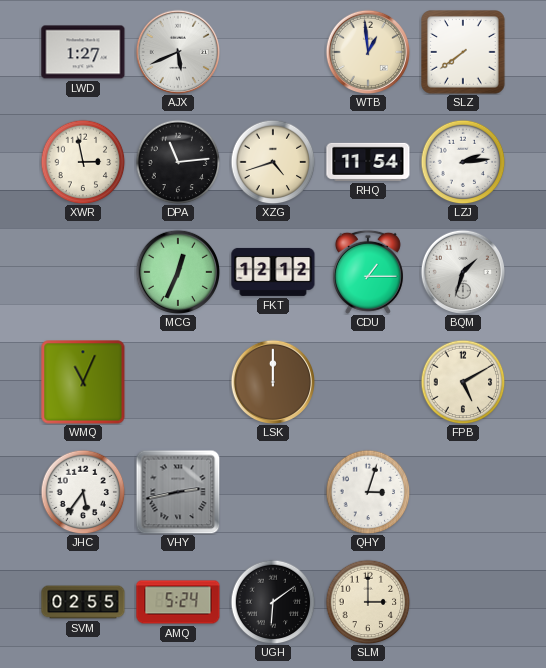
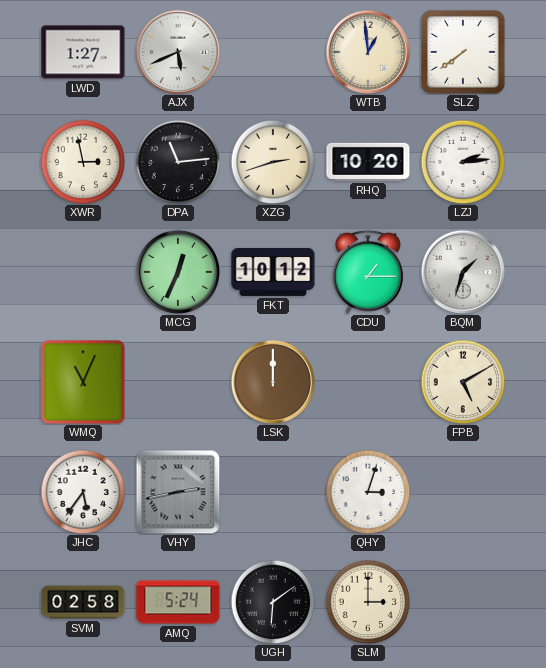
XZG: 4:42 -> 2:42
RHQ: 11:54 -> 10:20
FKT: 12:12 -> 10:12
SVM: 02:55 -> 02:58
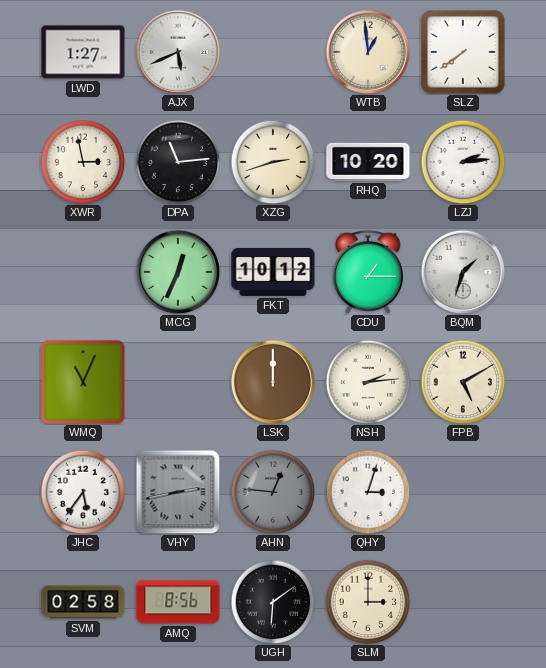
NSH: none -> 2:14
AHN: none -> 12:46
AMQ: 5:24 -> 8:56
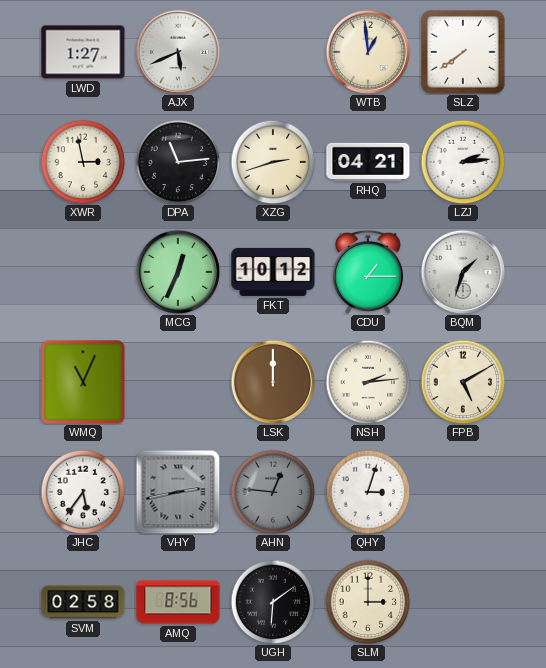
RHQ: 10:20 -> 04:21
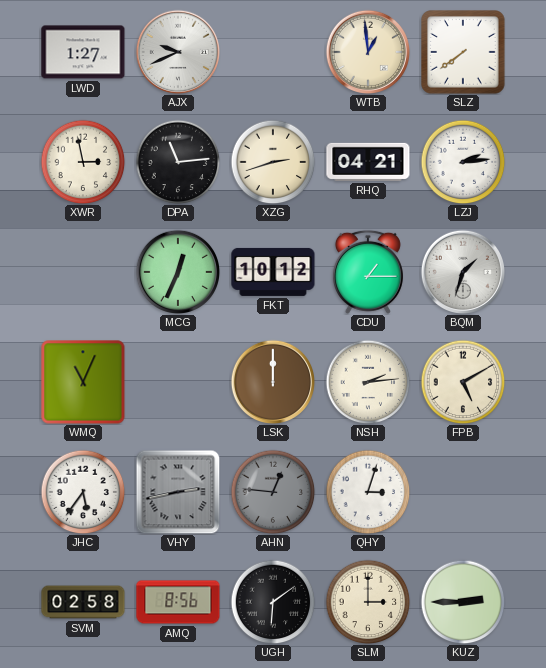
AJX: 5:41 -> 9:41
KUZ: none -> 2:45
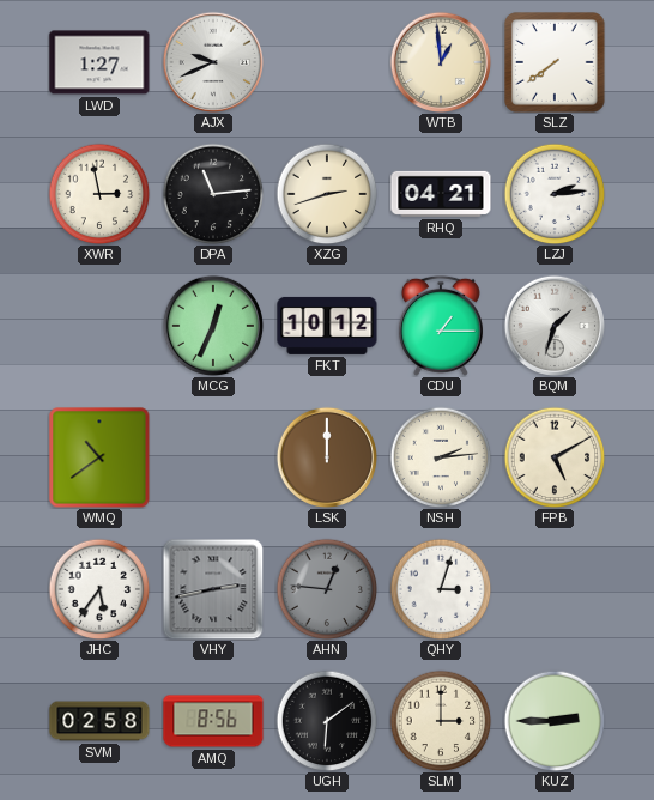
WMQ: 11:04 -> 10:39
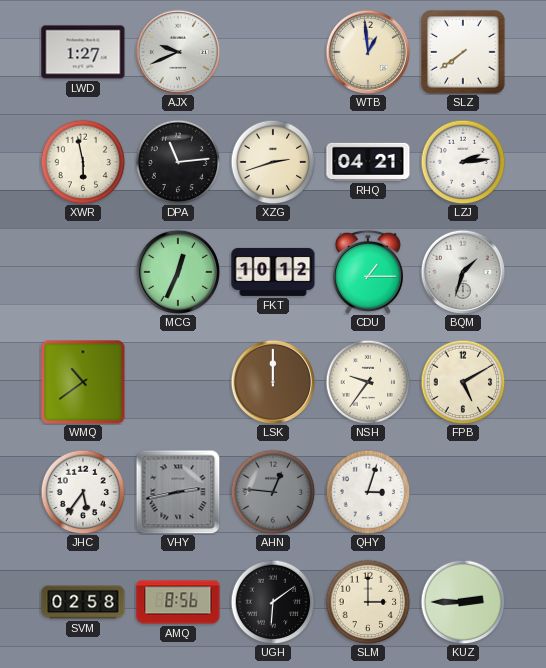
XWR: 2:58 -> 5:58
NSH: 2:14 -> 9:36
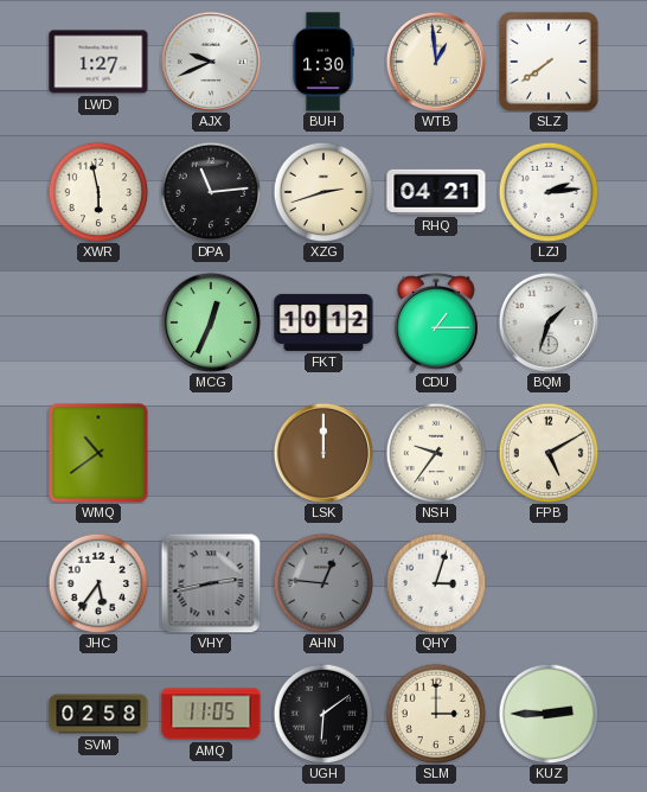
BUH: none -> 1:30
AMQ: 8:56 -> 11:05
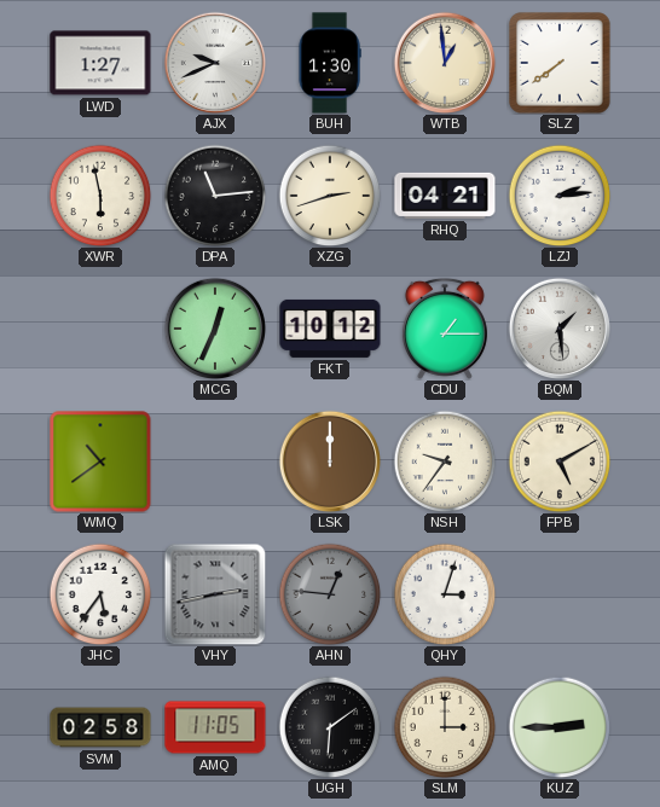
BQM: 1:33 -> 1:29
